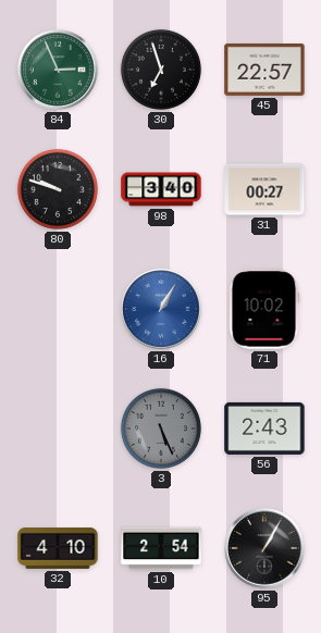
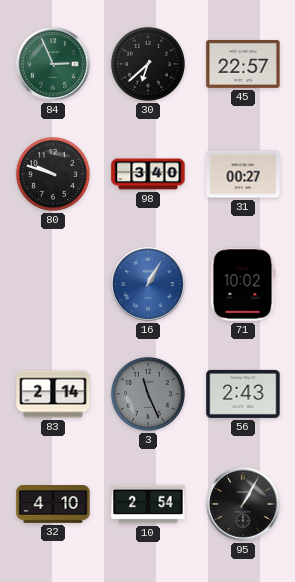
30: 6:57 -> 6:38
83: none -> 2:14
3: 5:26 -> 11:26
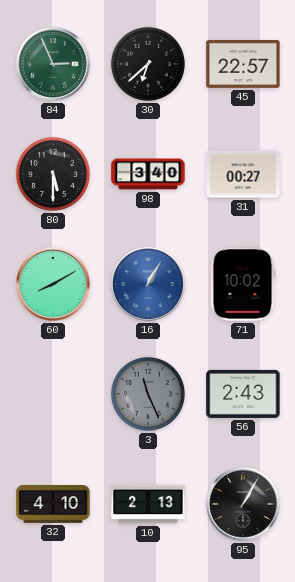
80: 9:48 -> 5:30
60: none -> 8:10
83: 2:14 -> none
10: 2:54 -> 2:13
